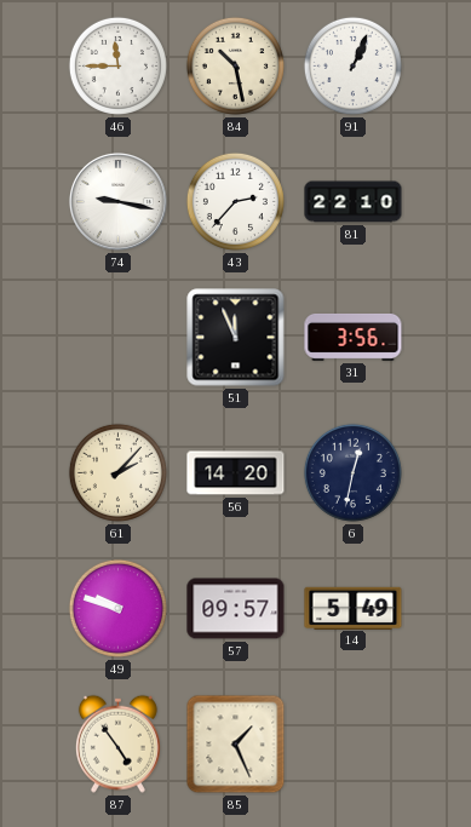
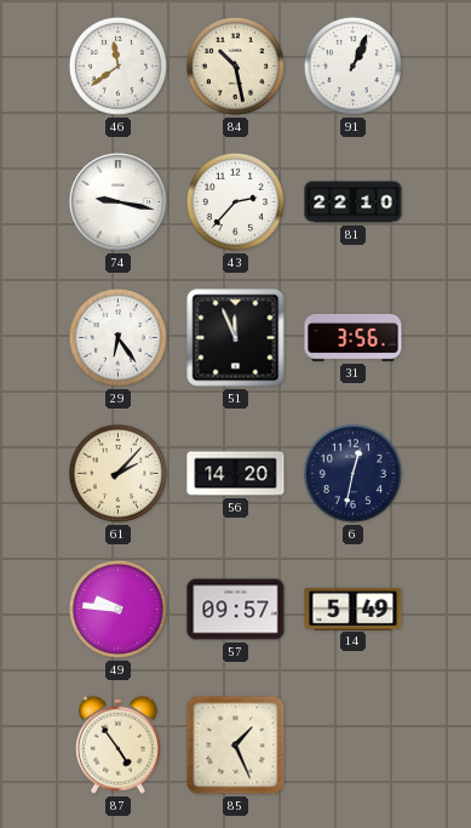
46: 11:45 -> 11:39
29: none -> 6:24
49: 9:48 -> 9:46
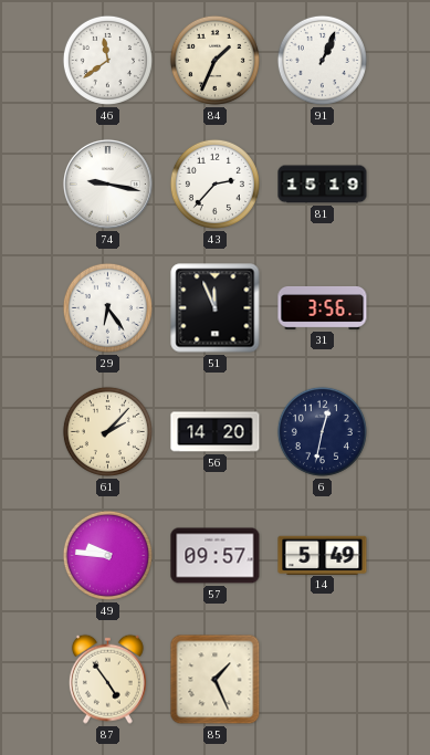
84: 10:28 -> 1:34
81: 22:10 -> 15:19
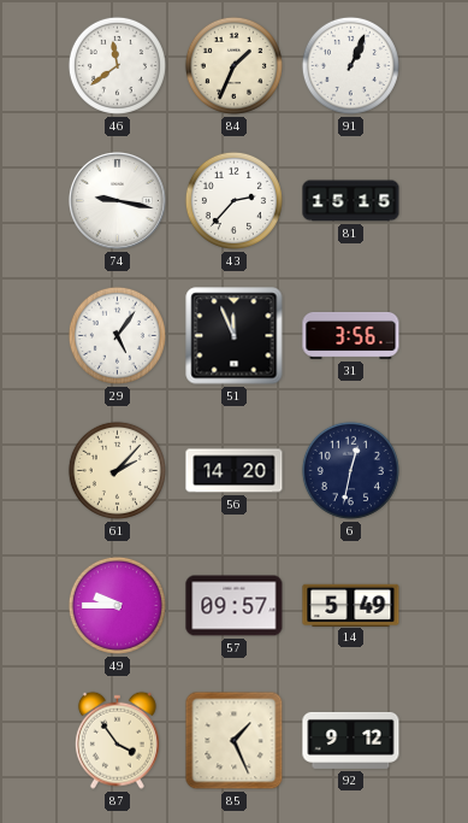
81: 15:19 -> 15:15
29: 6:24 -> 5:06
49: 9:46 -> 9:45
87: 4:54 -> 3:54
92: none -> 9:12
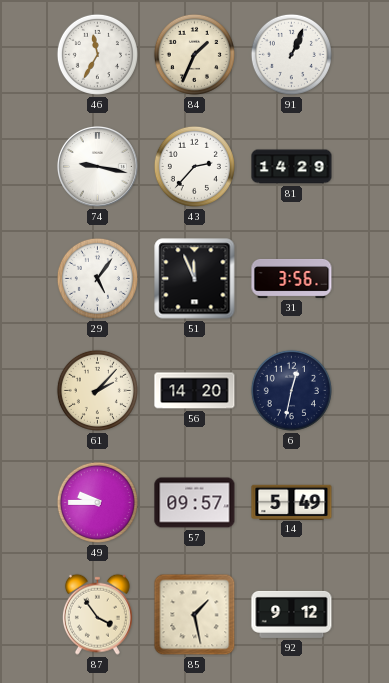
46: 11:39 -> 11:35
81: 15:15 -> 14:29
85: 1:26 -> 1:28
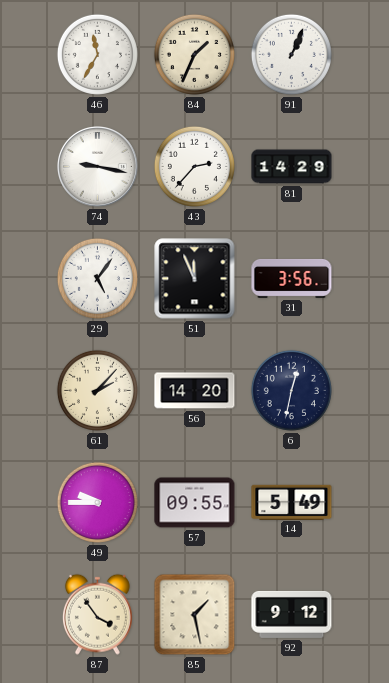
57: 09:57 -> 09:55
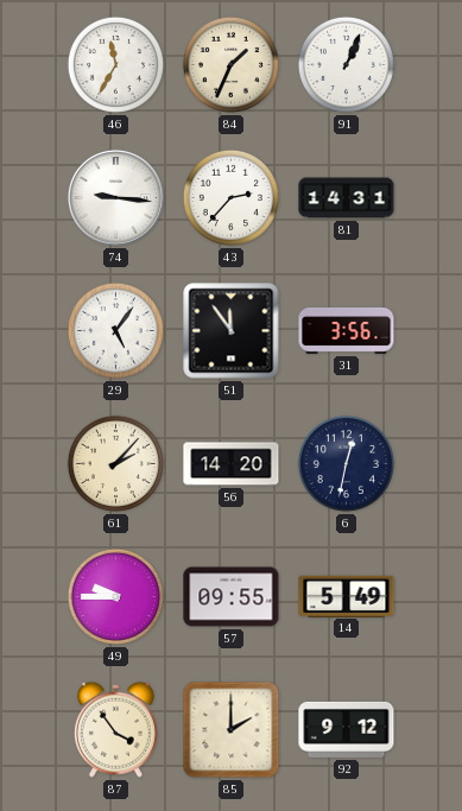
74: 9:17 -> 9:16
81: 14:29 -> 14:31
51: 11:56 -> 11:54
85: 1:28 -> 2:00
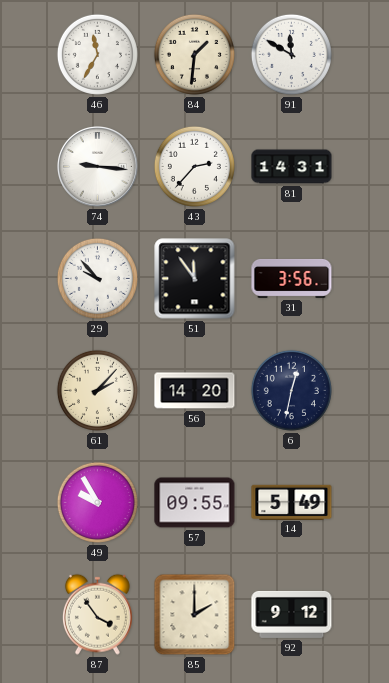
84: 1:34 -> 1:31
91: 1:04 -> 11:50
29: 5:06 -> 9:53
49: 9:45 -> 9:55
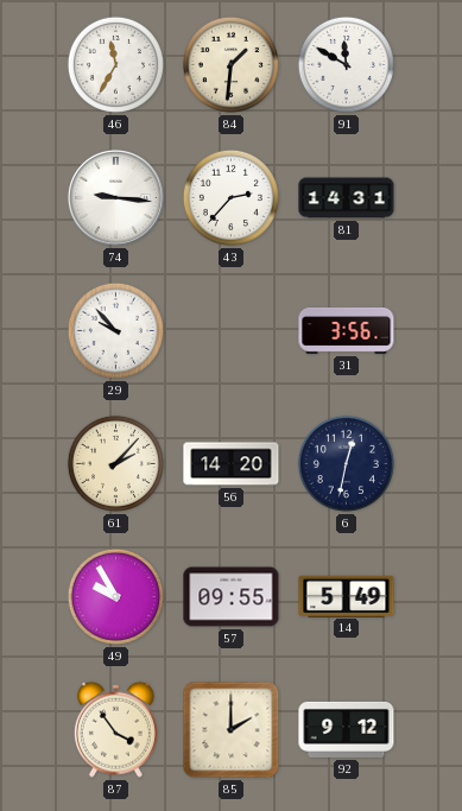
51: 11:54 -> none
